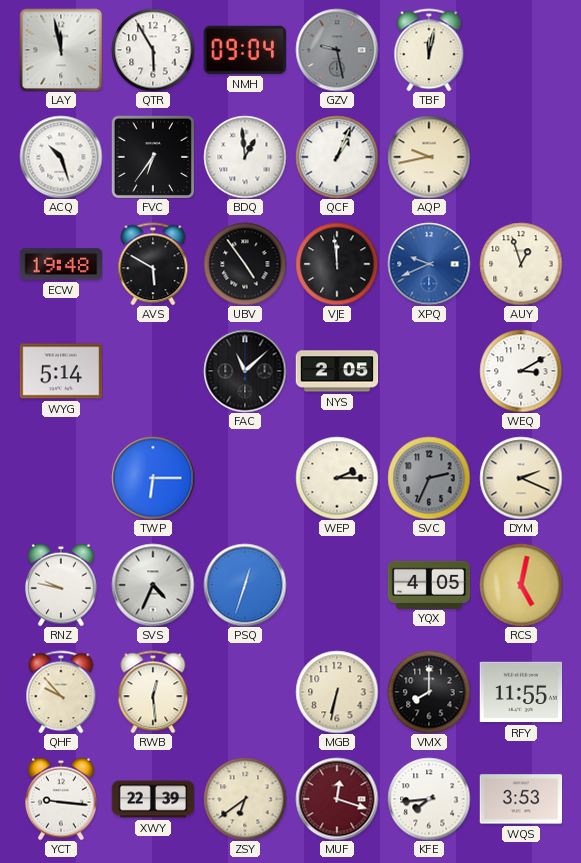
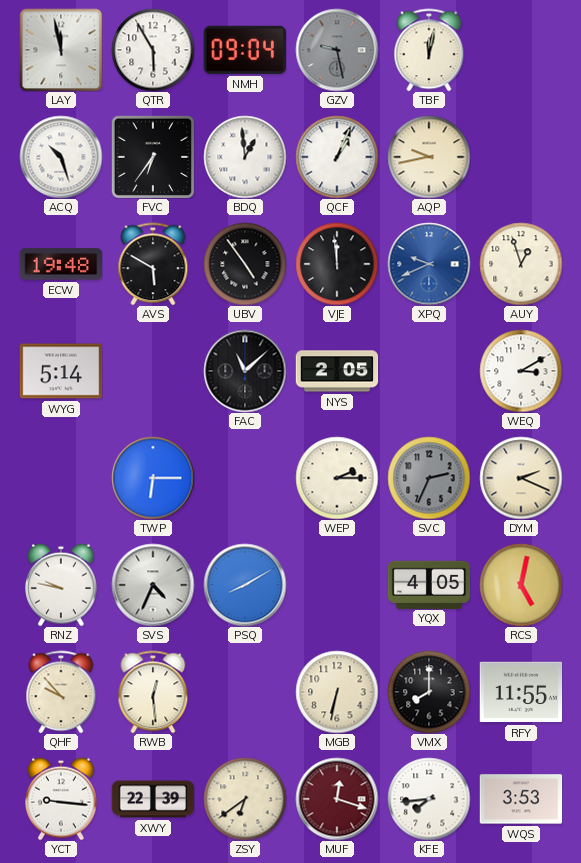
PSQ: 12:33 -> 8:10
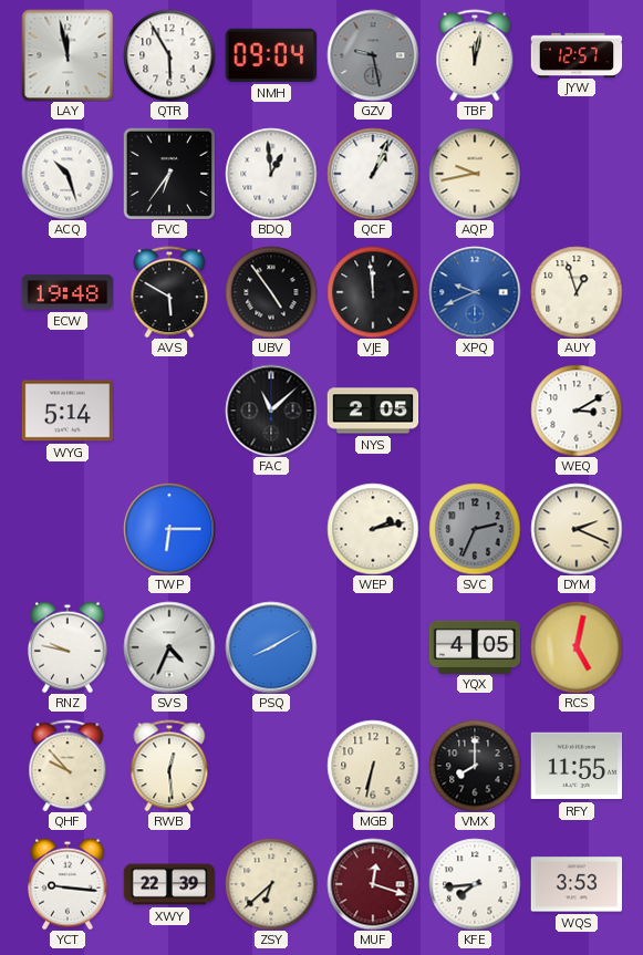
JYW: none -> 12:57
WEP: 2:15 -> 2:13
ZSY: 6:39 -> 6:38
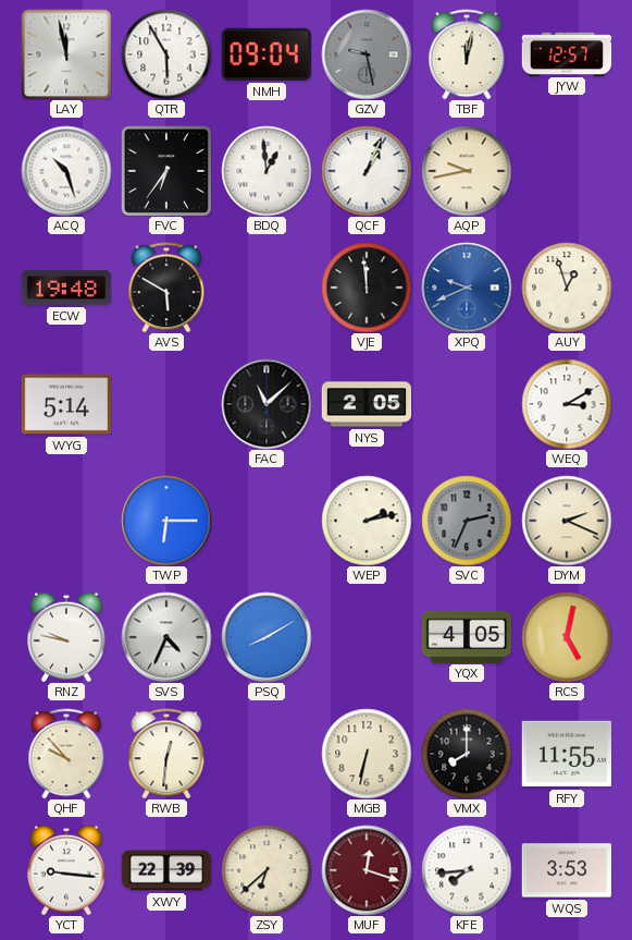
UBV: 4:54 -> none
RWB: 12:29 -> 12:31
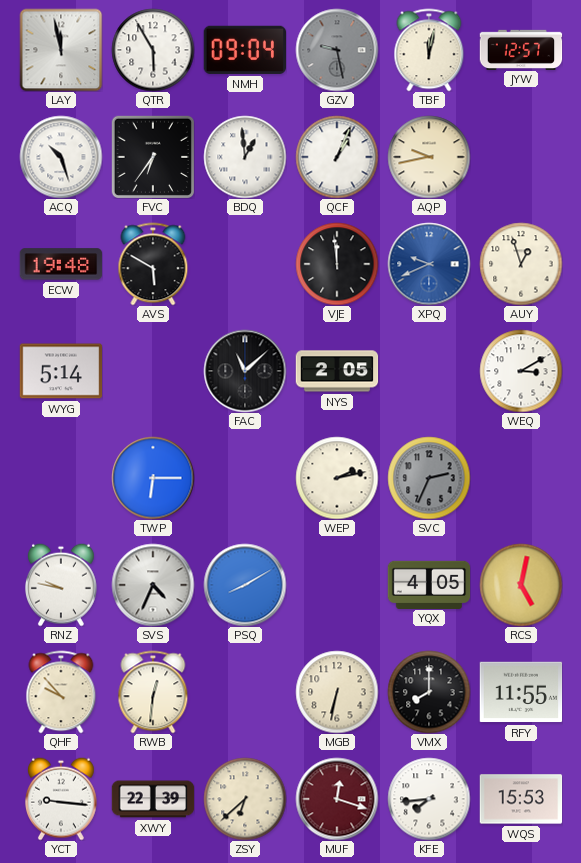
DYM: 2:19 -> none
WQS: 3:53 -> 15:53
